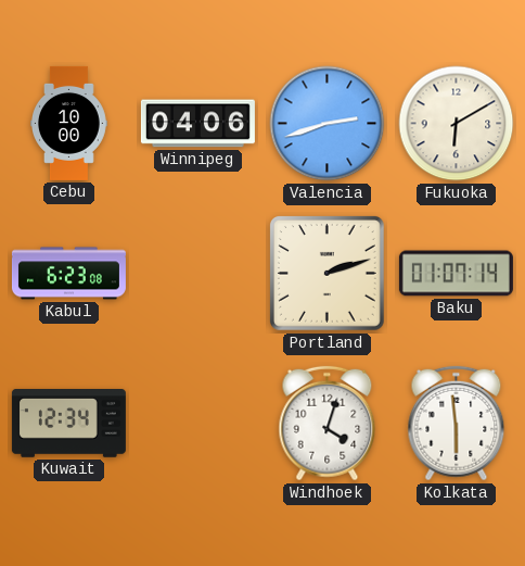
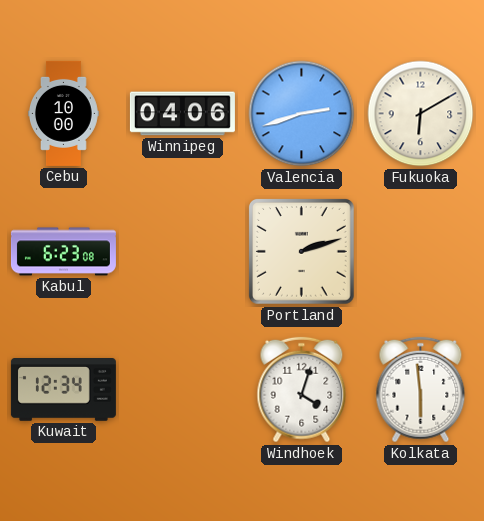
Baku: 01:07 -> none
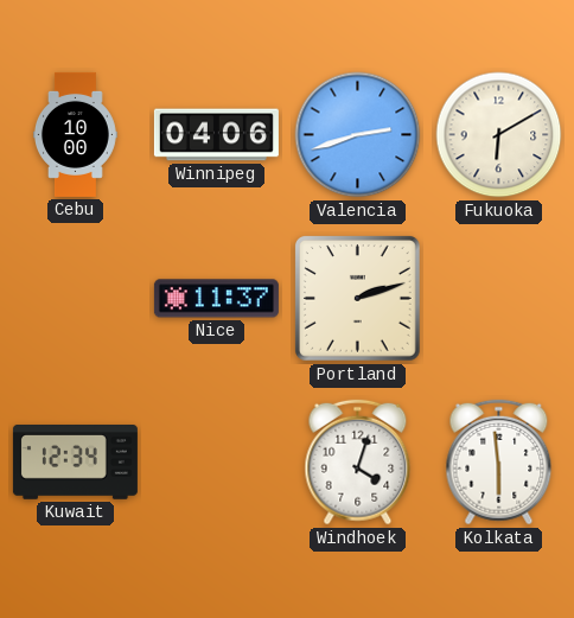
Kabul: 6:23 -> none
Nice: none -> 11:37
